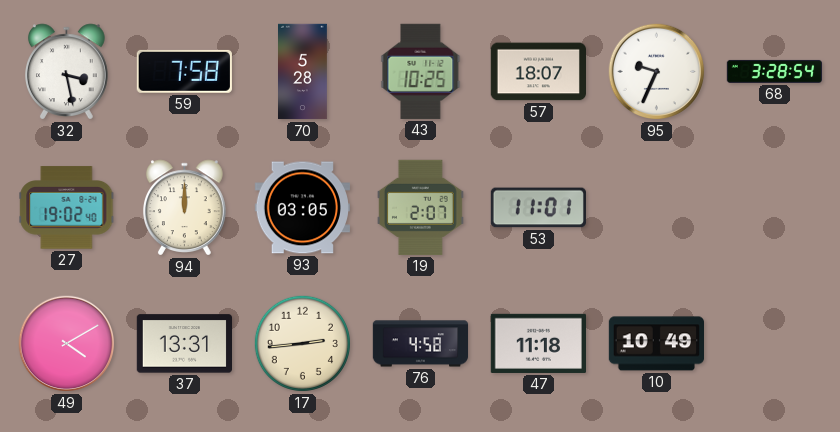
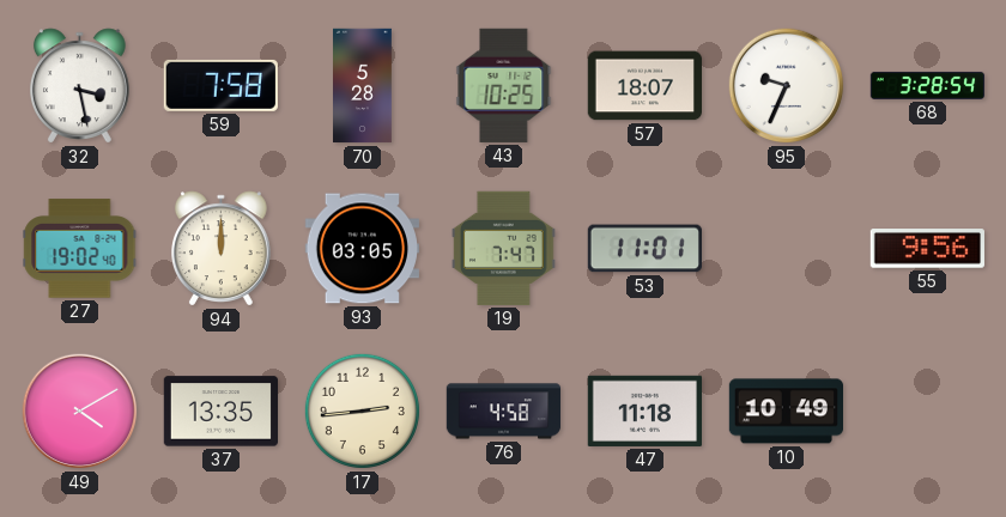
19: 2:07 -> 7:47
55: none -> 9:56
37: 13:31 -> 13:35
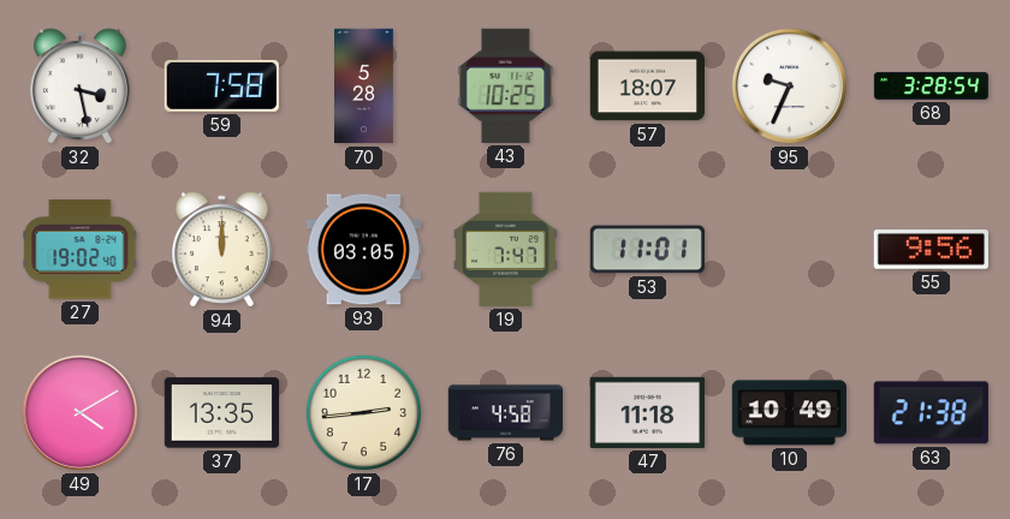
63: none -> 21:38
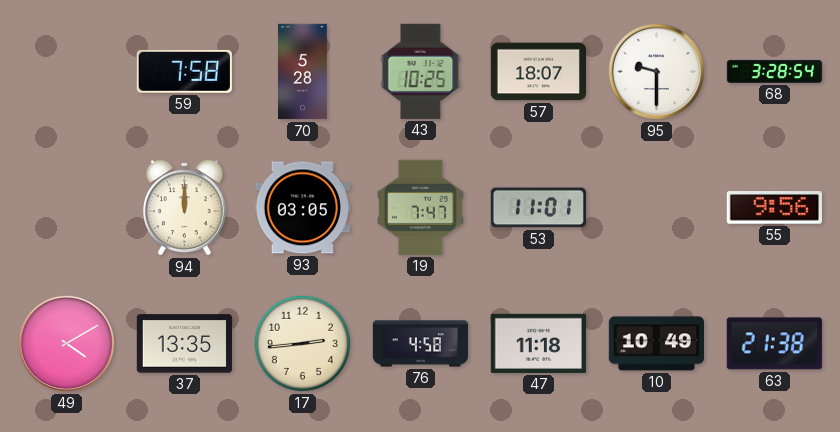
32: 3:28 -> none
95: 9:34 -> 9:30
27: 19:02 -> none
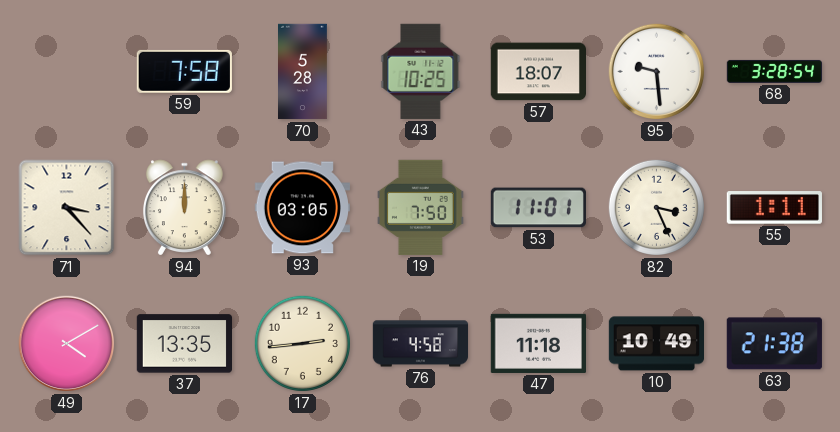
95: 9:30 -> 9:29
71: none -> 3:23
19: 7:47 -> 7:50
82: none -> 3:26
55: 9:56 -> 1:11
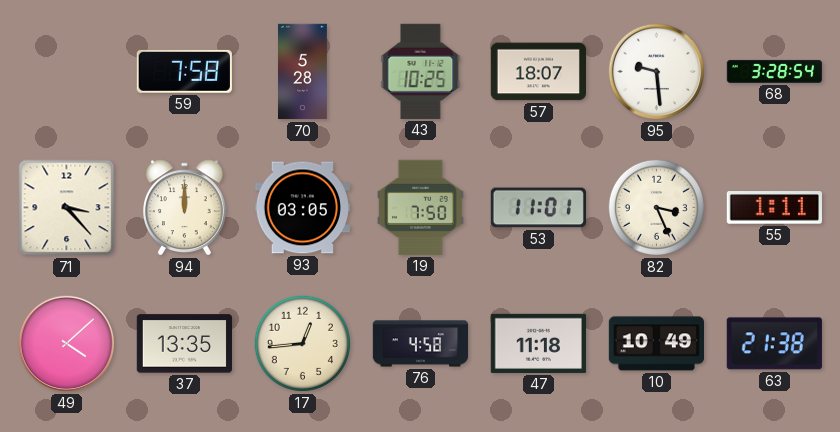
49: 4:10 -> 4:08
17: 2:44 -> 12:44
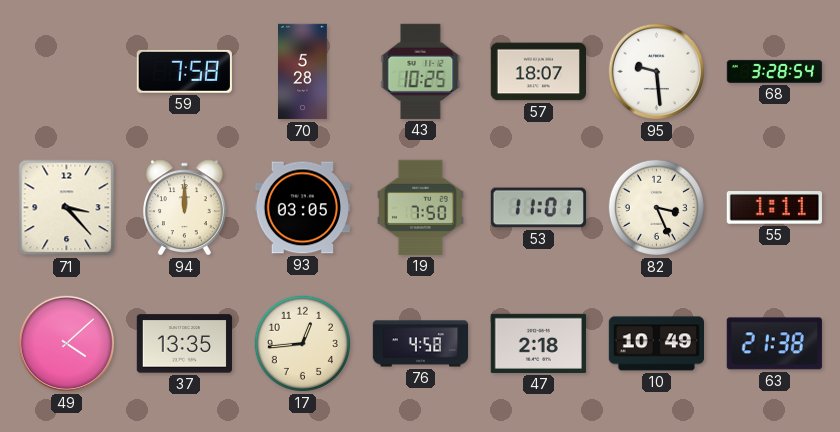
47: 11:18 -> 2:18
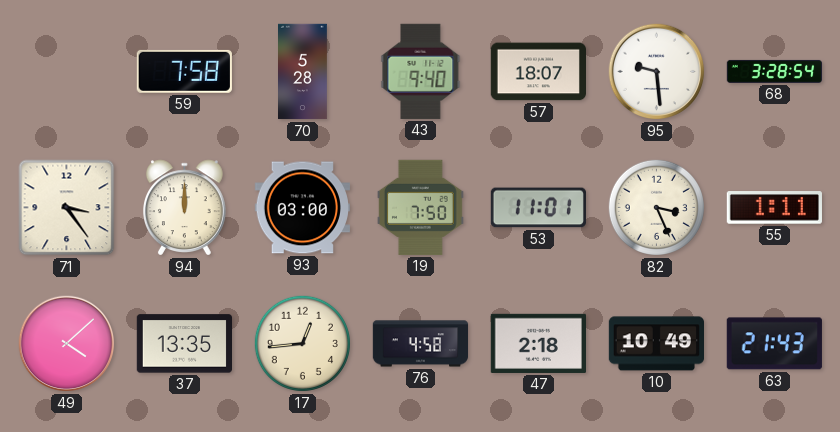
43: 10:25 -> 9:40
71: 3:23 -> 3:24
93: 03:05 -> 03:00
63: 21:38 -> 21:43
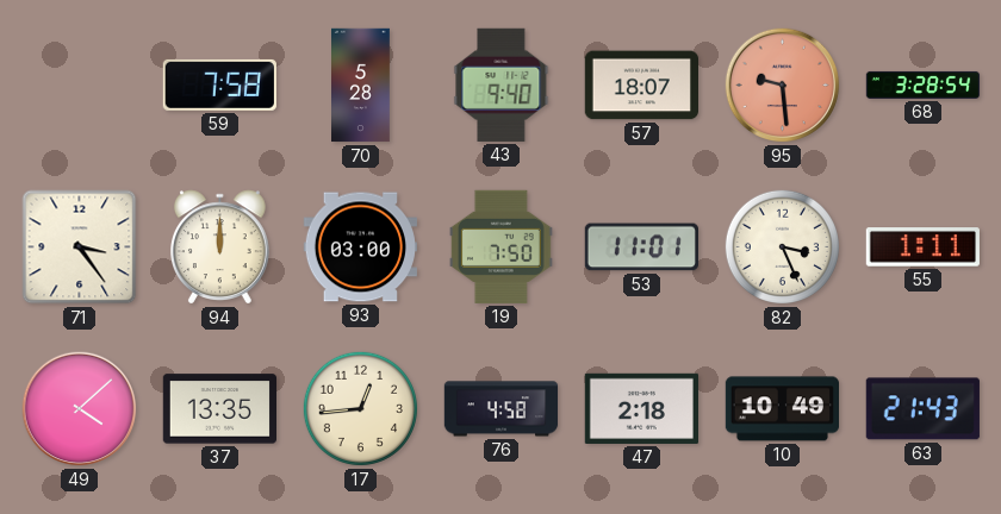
95 dial: white -> salmon
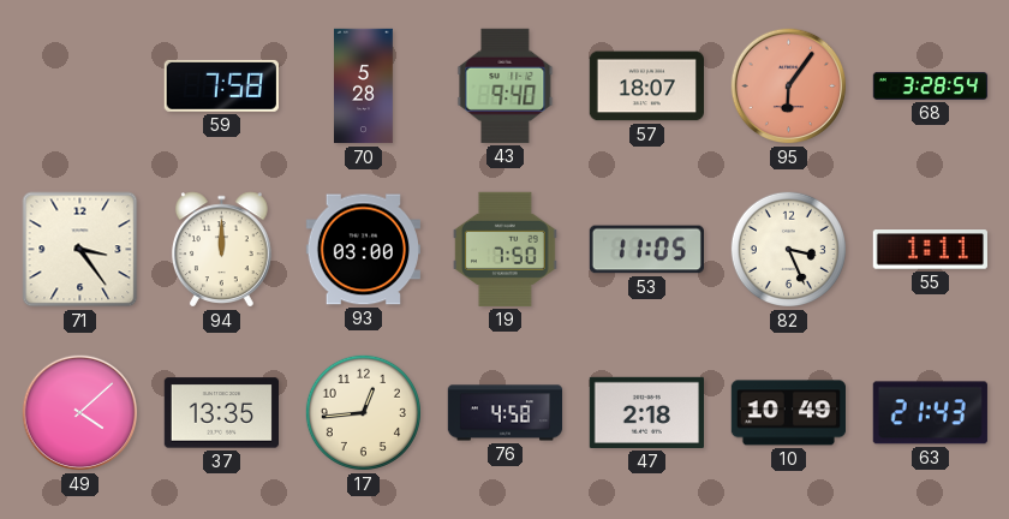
95: 9:29 -> 6:06
53: 11:01 -> 11:05
